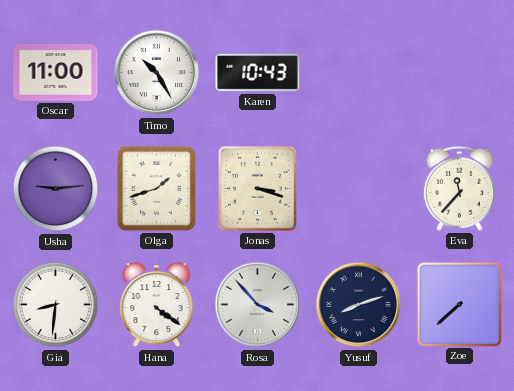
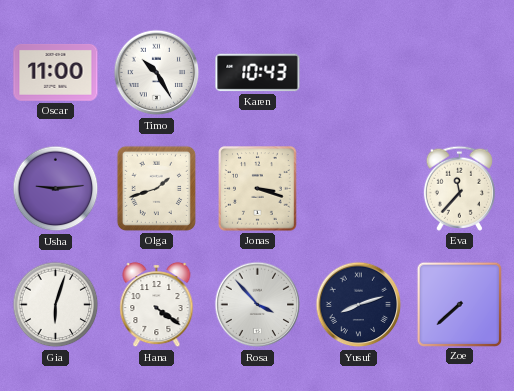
Gia: 8:31 -> 6:03
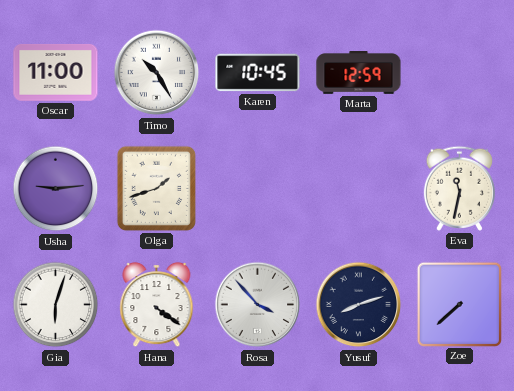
Karen: 10:43 -> 10:45
Marta: none -> 12:59
Jonas: 3:18 -> none
Eva: 11:37 -> 11:32
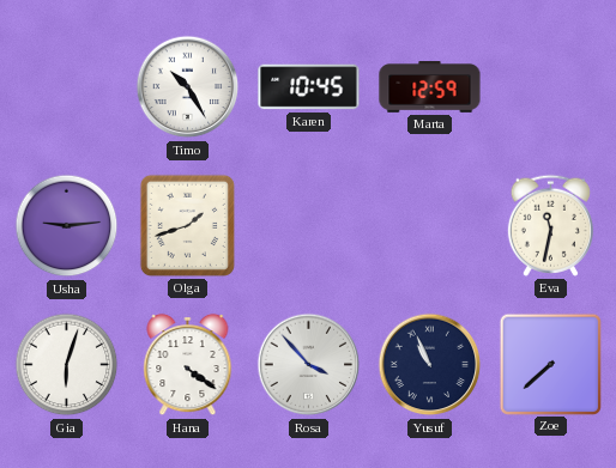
Oscar: 11:00 -> none
Yusuf: 8:12 -> 10:56
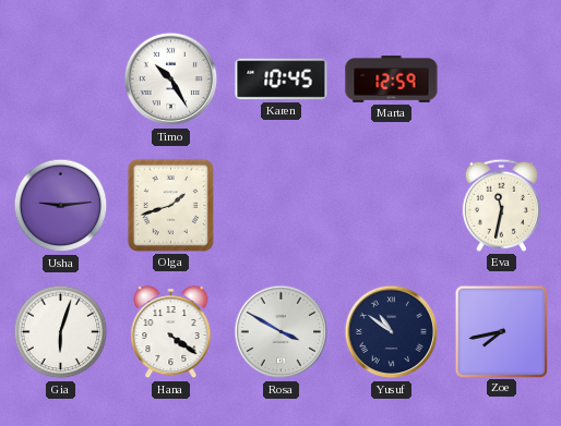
Rosa: 3:53 -> 3:50
Yusuf: 10:56 -> 10:51
Zoe: 7:38 -> 7:43
